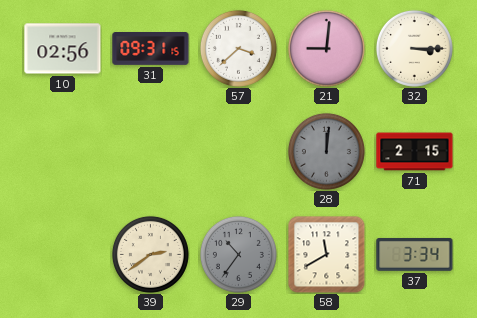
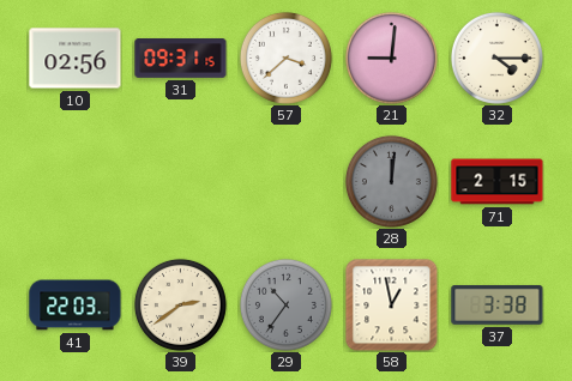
32: 3:15 -> 4:15
41: none -> 22:03
58: 11:40 -> 12:58
37: 3:34 -> 3:38
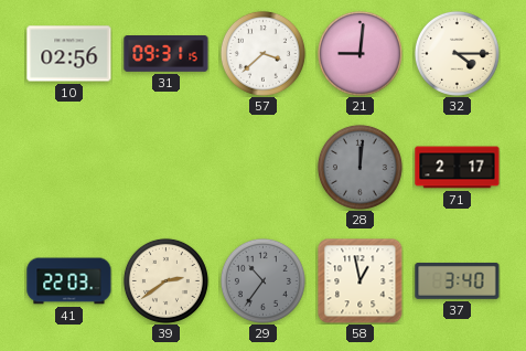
71: 2:15 -> 2:17
37: 3:38 -> 3:40
